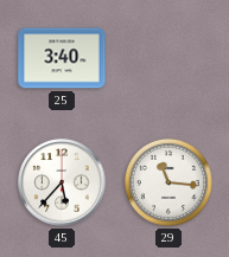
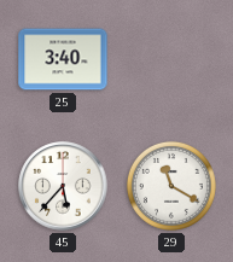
29: 11:16 -> 11:20
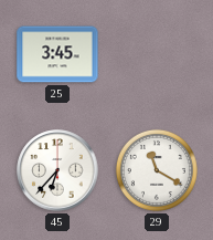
25: 3:40 -> 3:45
45: 5:37 -> 6:37
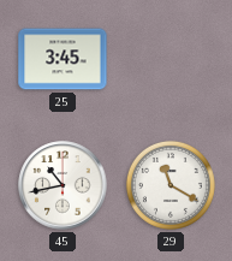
45: 6:37 -> 10:43
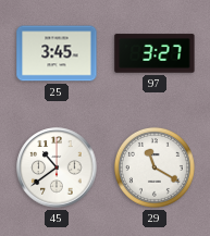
97: none -> 3:27
45: 10:43 -> 10:39
